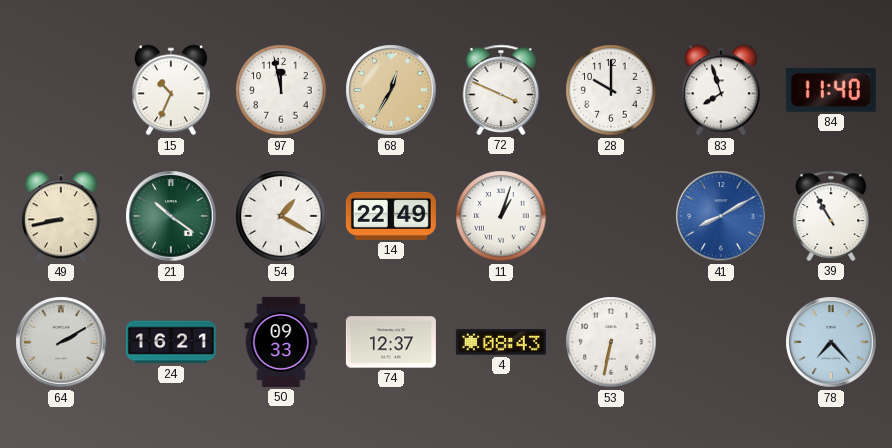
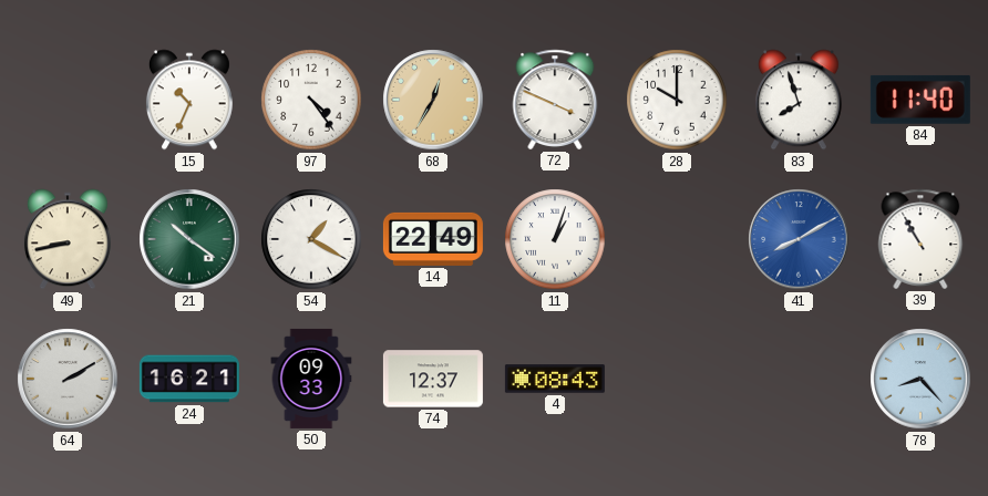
97: 11:58 -> 4:24
53: 6:32 -> none
78: 7:23 -> 8:23
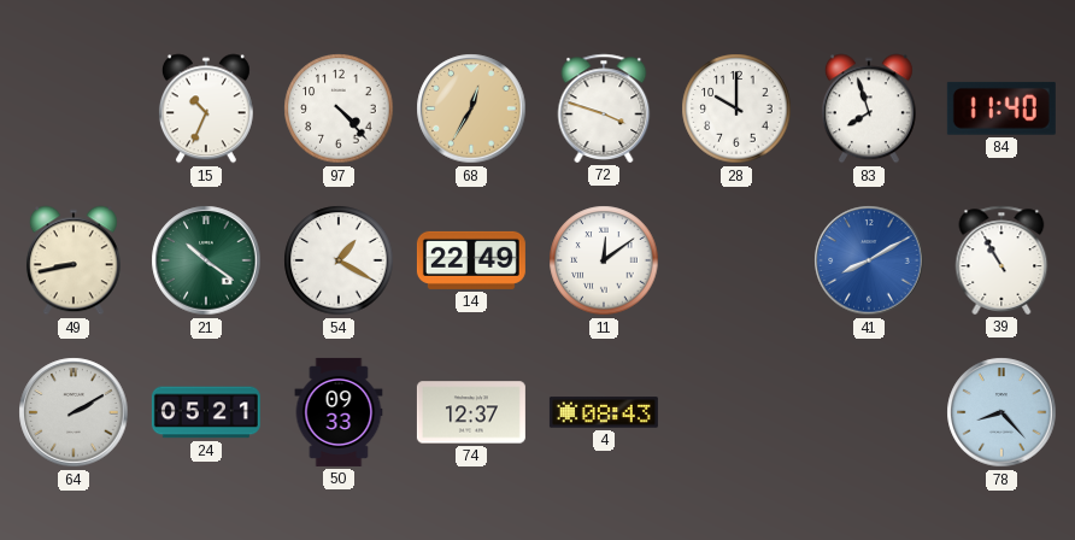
97: 4:24 -> 4:23
72: 3:49 -> 3:48
11: 1:03 -> 12:09
24: 16:21 -> 05:21
